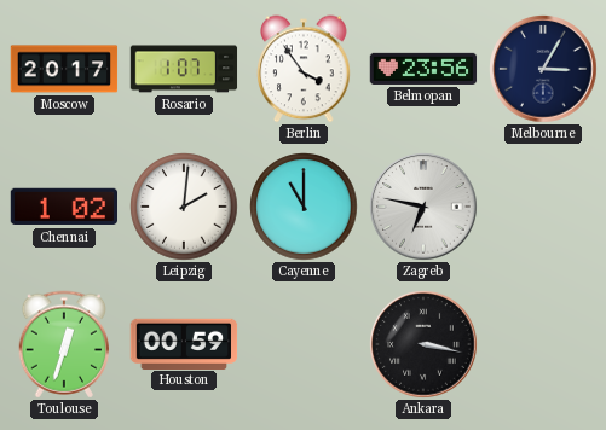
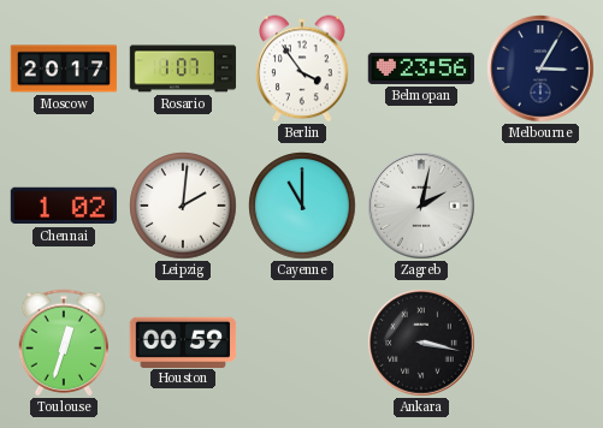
Zagreb: 6:47 -> 2:02
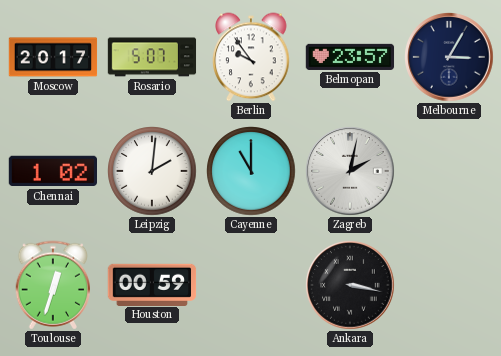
Rosario: 1:07 -> 5:07
Berlin: 3:54 -> 9:54
Belmopan: 23:56 -> 23:57
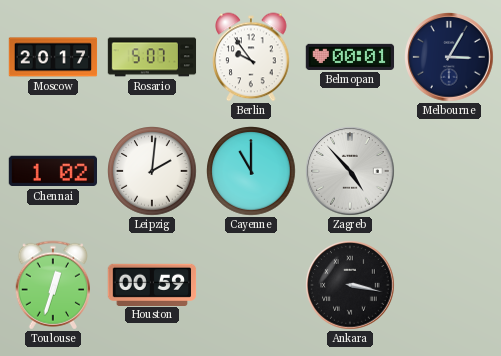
Belmopan: 23:57 -> 00:01
Zagreb: 2:02 -> 4:53
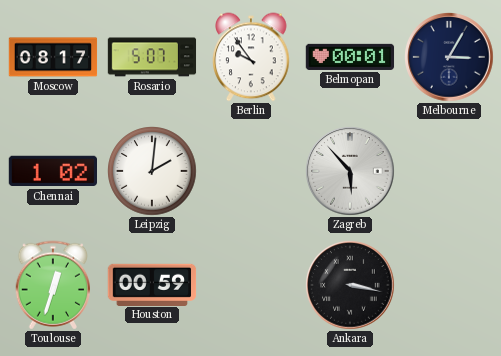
Moscow: 20:17 -> 08:17
Cayenne: 11:00 -> none
Zagreb: 4:53 -> 5:53
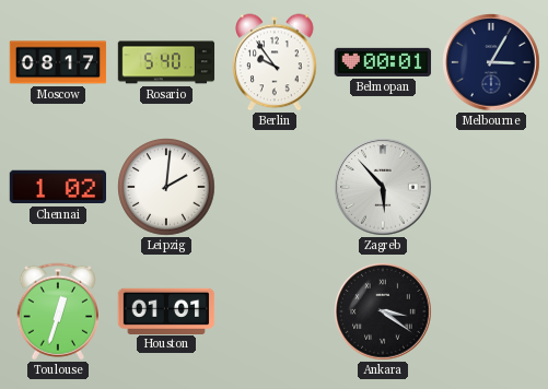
Rosario: 5:07 -> 5:40
Houston: 00:59 -> 01:01
Ankara: 3:17 -> 3:21
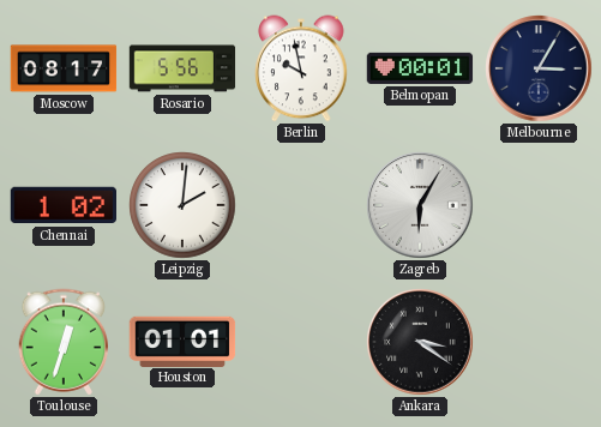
Rosario: 5:40 -> 5:56
Berlin: 9:54 -> 9:58
Zagreb: 5:53 -> 6:05
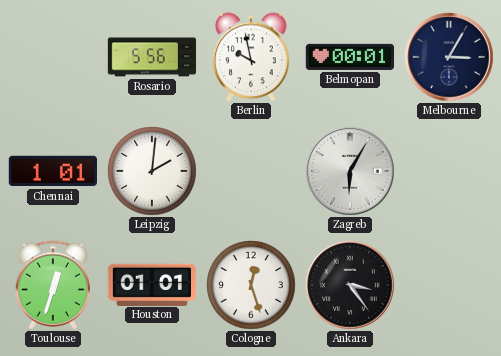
Moscow: 08:17 -> none
Chennai: 1:02 -> 1:01
Cologne: none -> 12:27
Ankara: 3:21 -> 3:24
